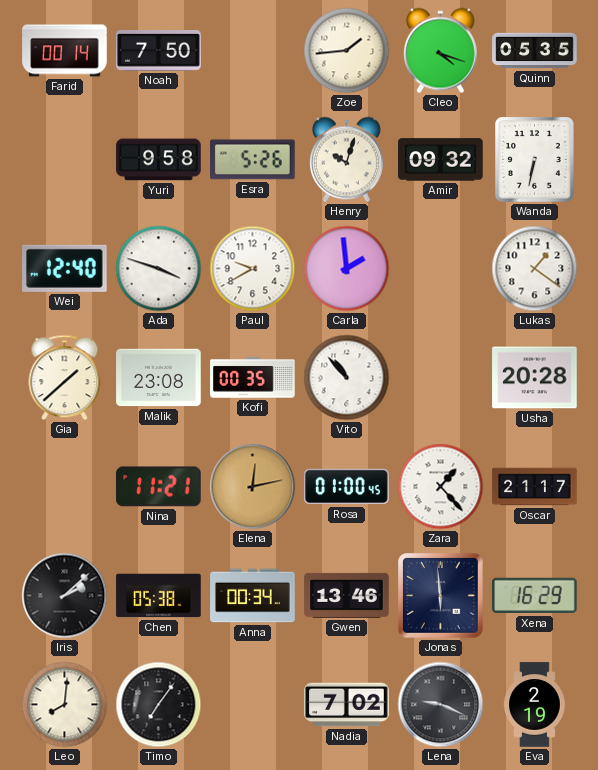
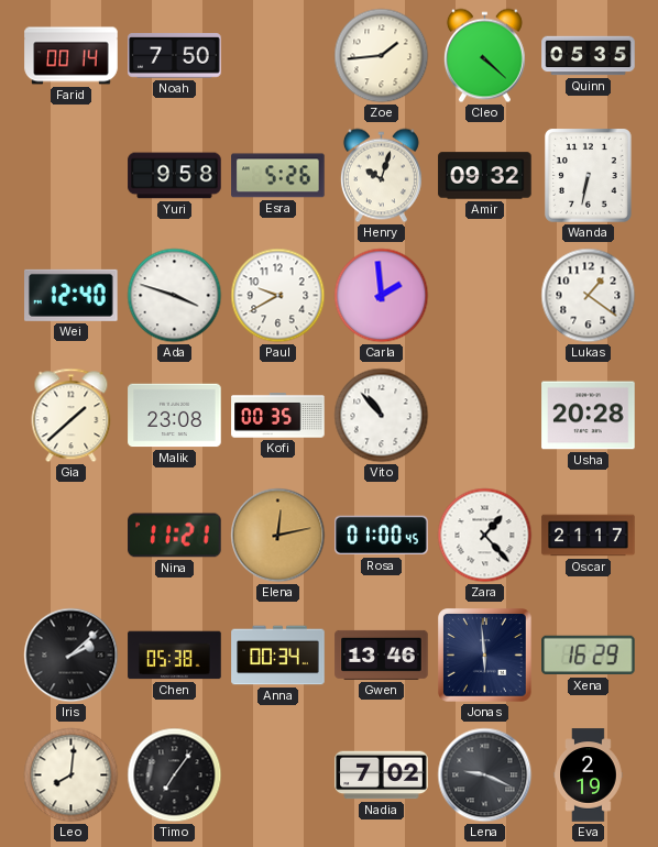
Cleo: 4:18 -> 4:22
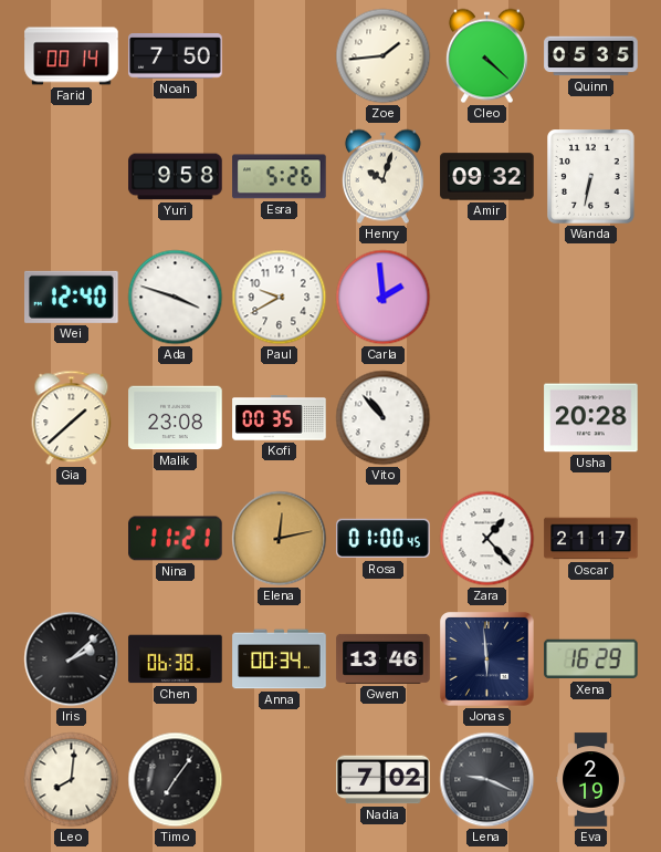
Lukas: 1:21 -> none
Chen: 05:38 -> 06:38
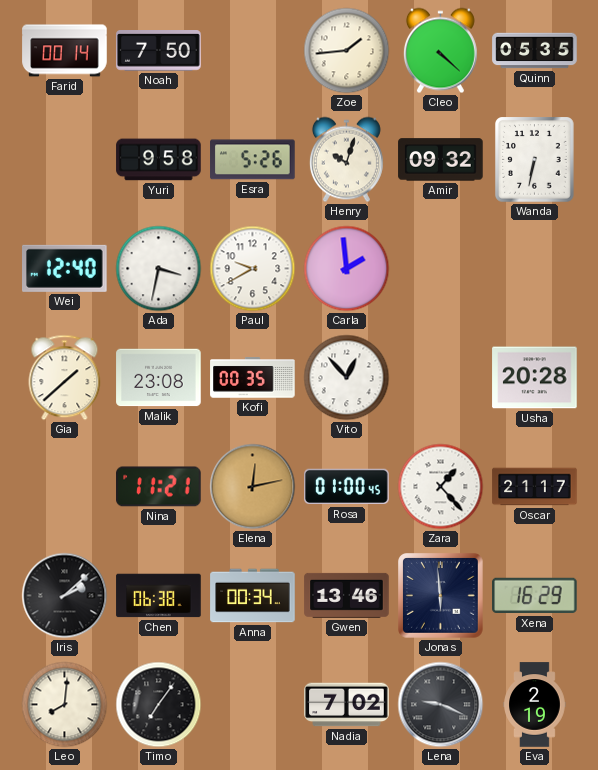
Ada: 3:48 -> 3:32
Vito: 10:53 -> 12:53
